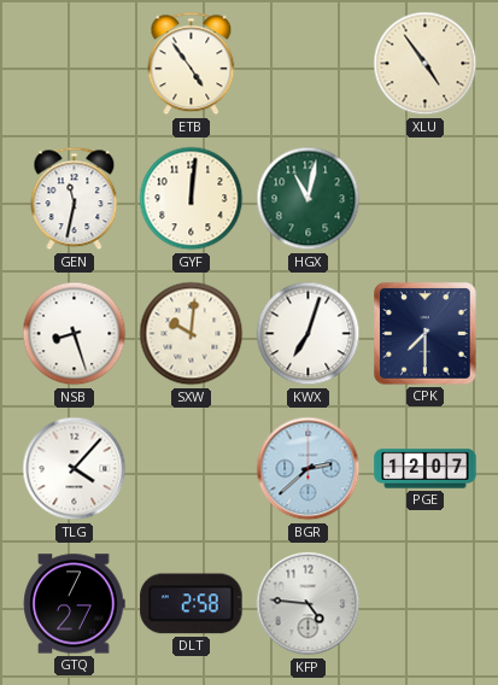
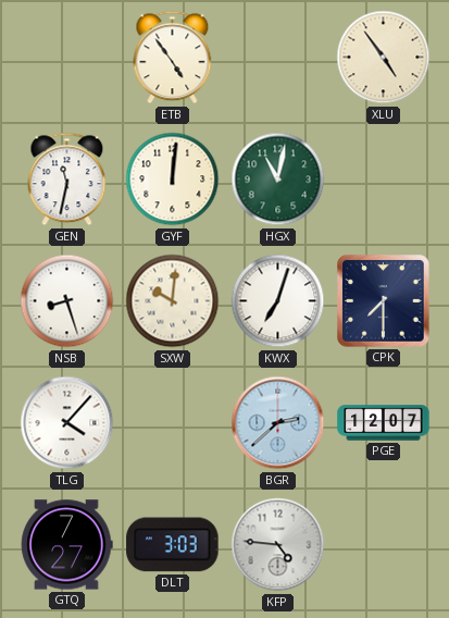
DLT: 2:58 -> 3:03
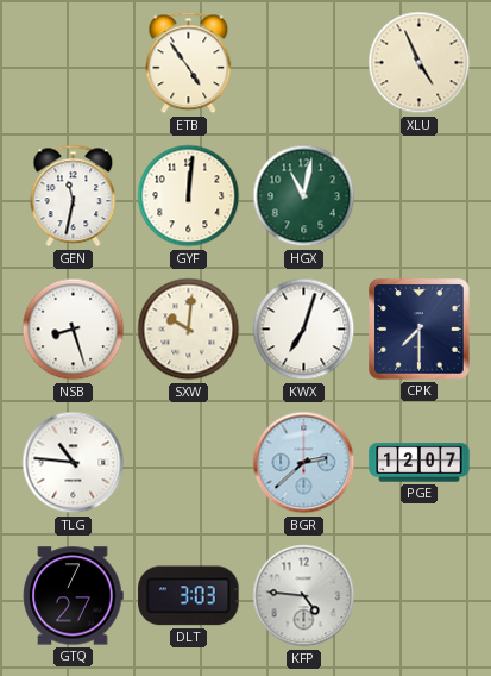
XLU: 4:54 -> 4:56
TLG: 4:07 -> 10:46
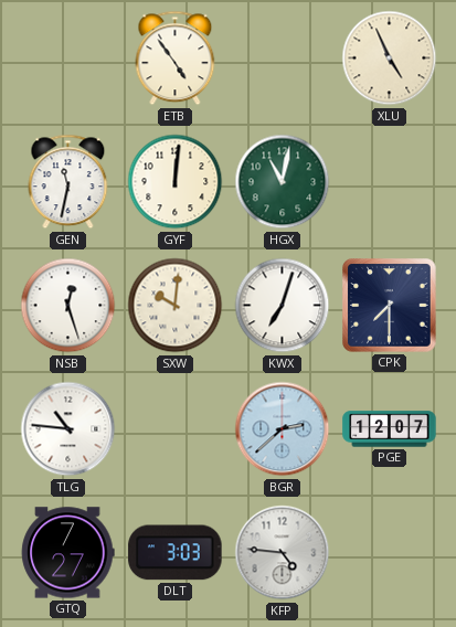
NSB: 8:27 -> 12:27
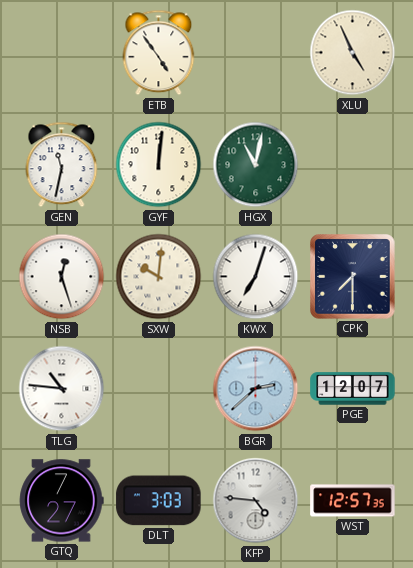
WST: none -> 12:57
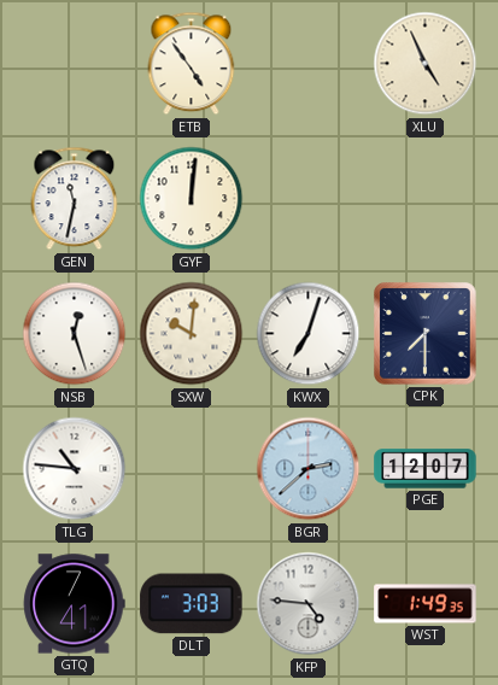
HGX: 11:02 -> none
GTQ: 7:27 -> 7:41
WST: 12:57 -> 1:49
